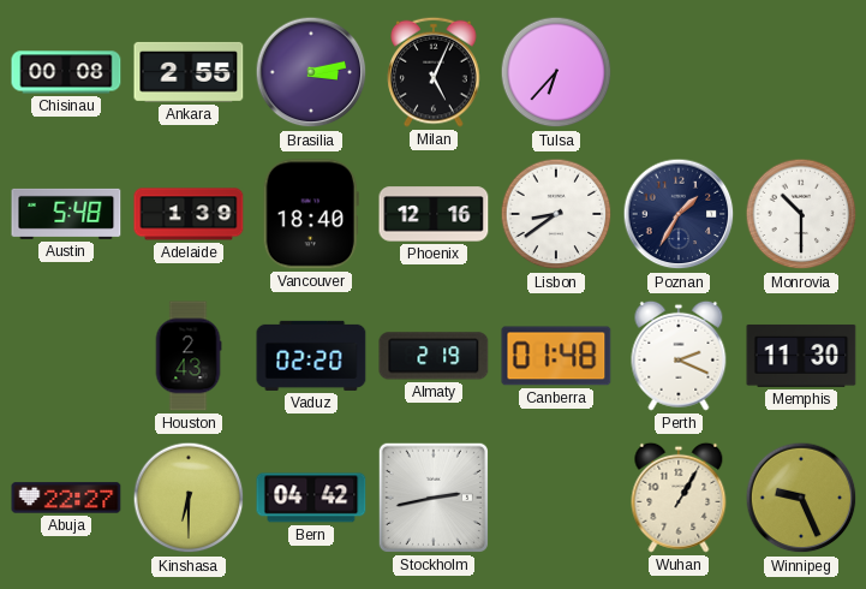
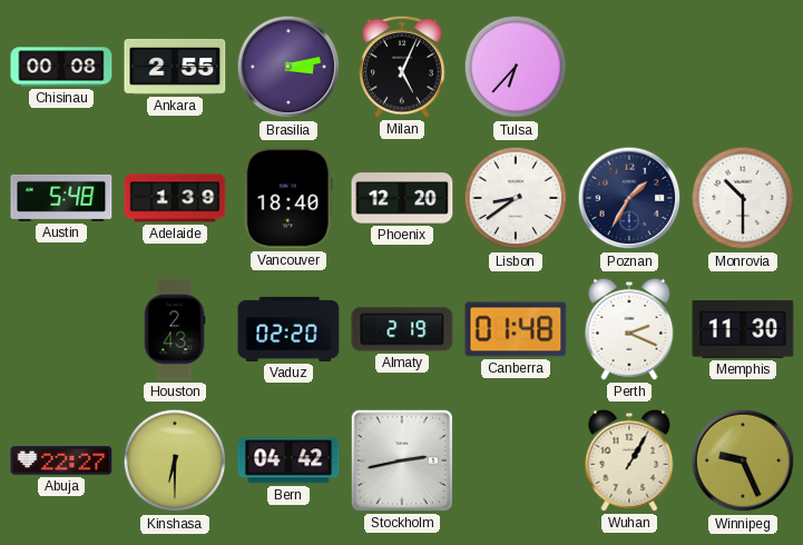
Phoenix: 12:16 -> 12:20
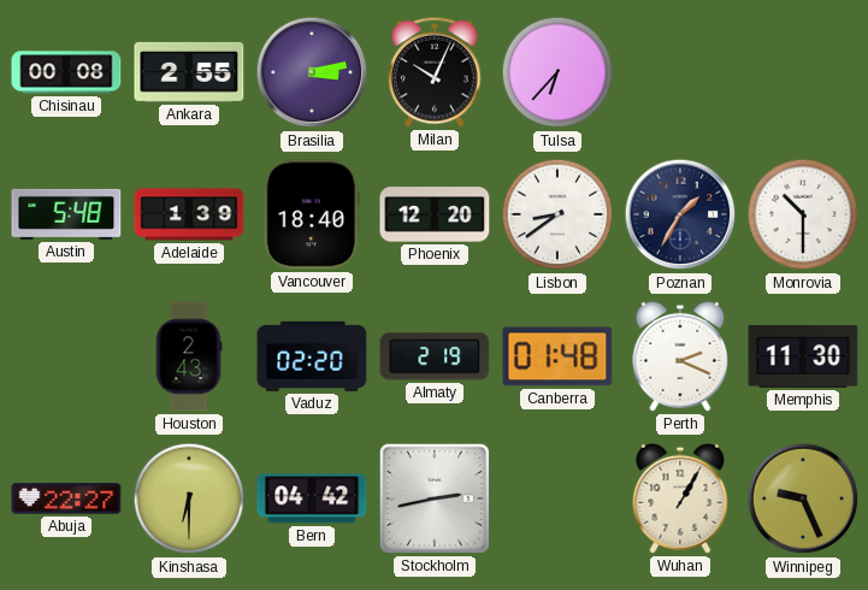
Milan: 5:04 -> 10:04
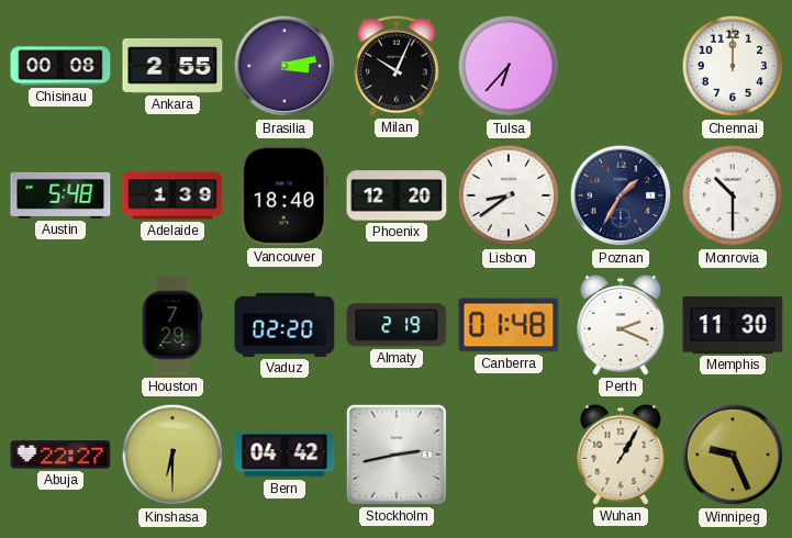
Chennai: none -> 12:00
Houston: 2:43 -> 7:29
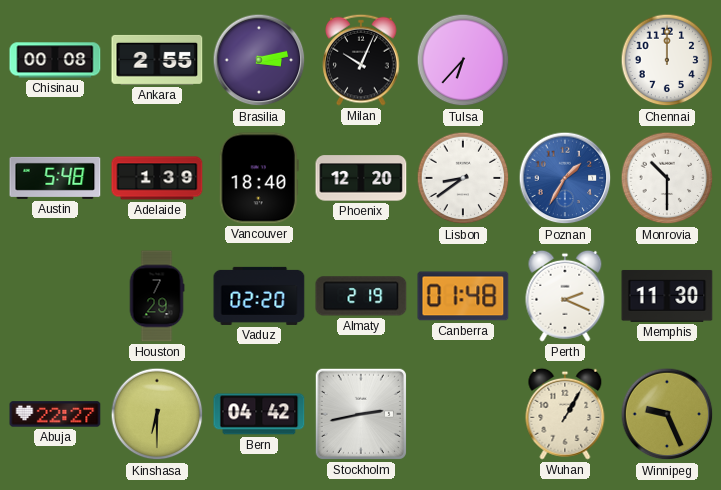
Poznan dial: navy -> blue
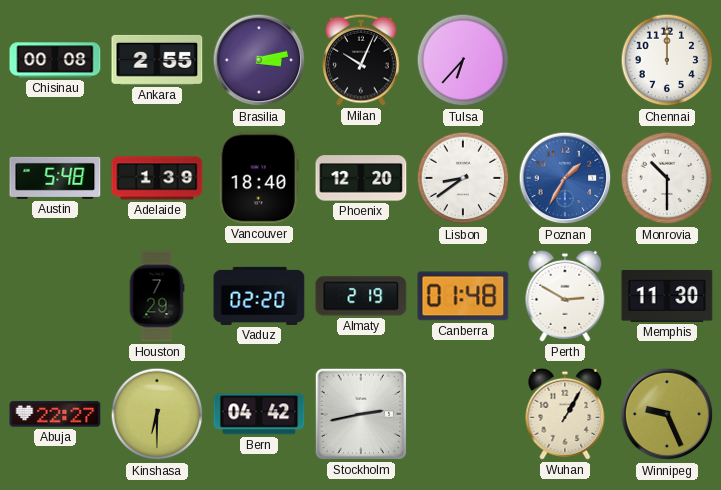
Perth: 2:19 -> 2:50
